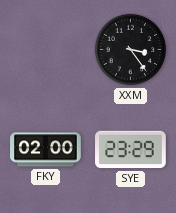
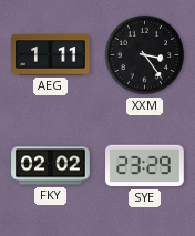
AEG: none -> 1:11
FKY: 02:00 -> 02:02
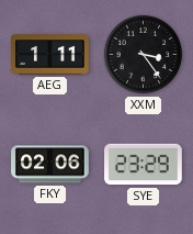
FKY: 02:02 -> 02:06
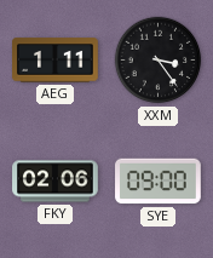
SYE: 23:29 -> 09:00
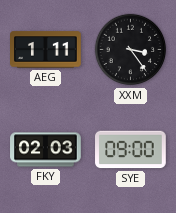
FKY: 02:06 -> 02:03
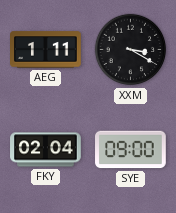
XXM: 3:24 -> 3:20
FKY: 02:03 -> 02:04
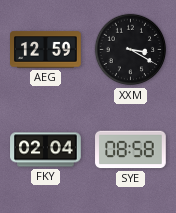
AEG: 1:11 -> 12:59
SYE: 09:00 -> 08:58
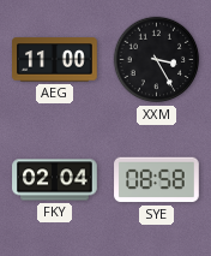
AEG: 12:59 -> 11:00
XXM: 3:20 -> 3:25
